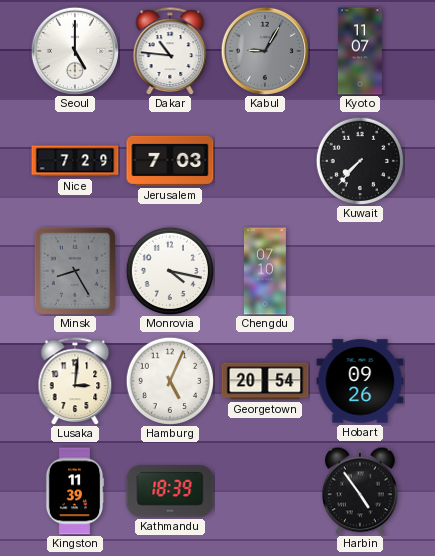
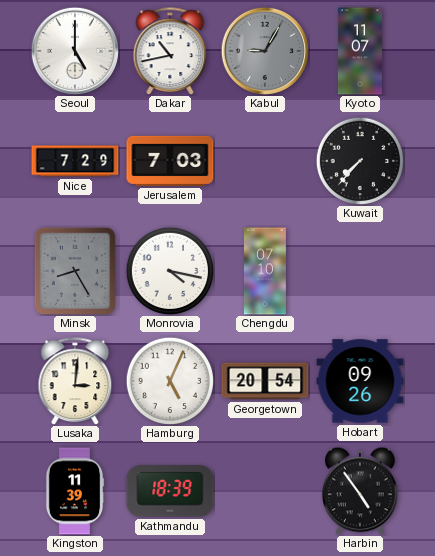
Dakar: 10:46 -> 10:43
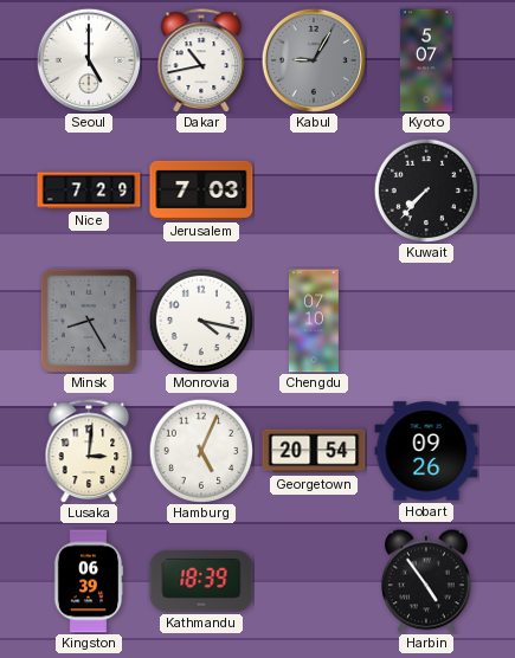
Kyoto: 11:07 -> 5:07
Kingston: 11:39 -> 06:39
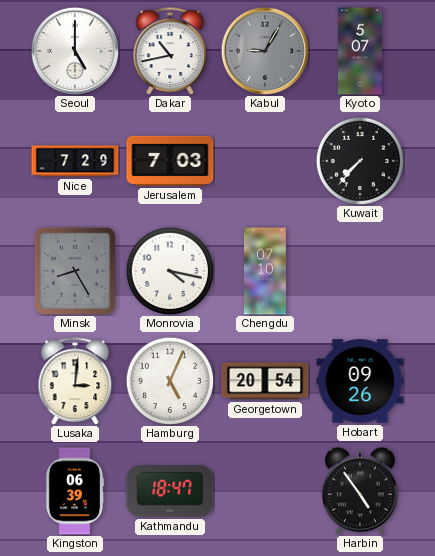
Kathmandu: 18:39 -> 18:47
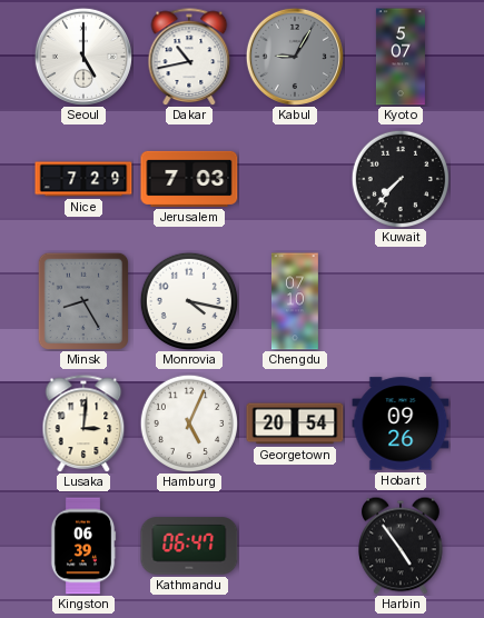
Kathmandu: 18:47 -> 06:47
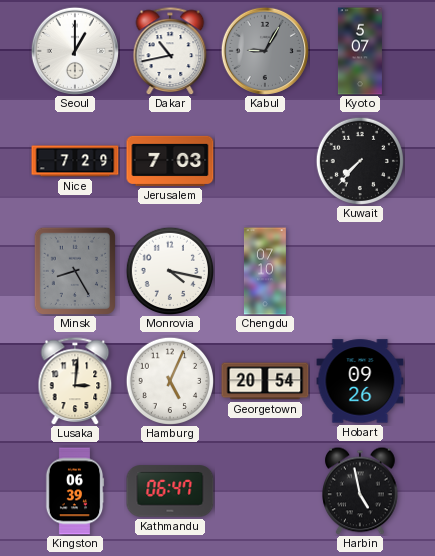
Seoul: 5:00 -> 1:00
Harbin: 4:54 -> 4:58
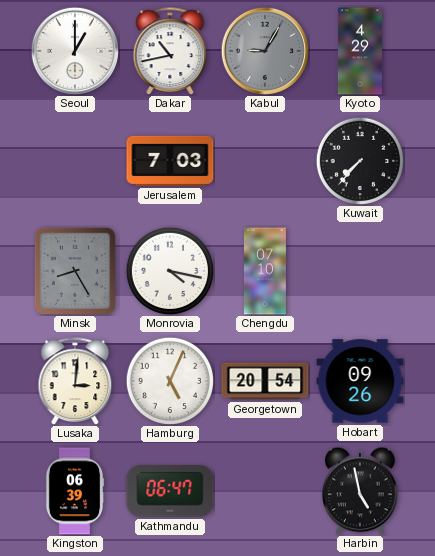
Kyoto: 5:07 -> 4:29
Nice: 7:29 -> none
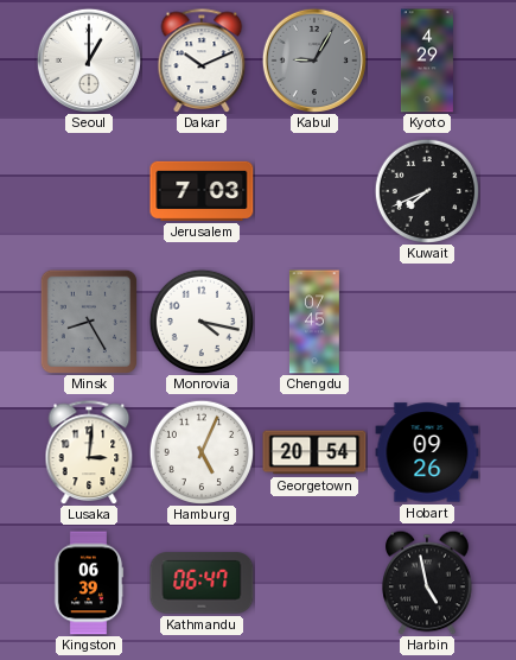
Dakar: 10:43 -> 10:11
Kuwait: 7:37 -> 7:41
Chengdu: 07:10 -> 07:45
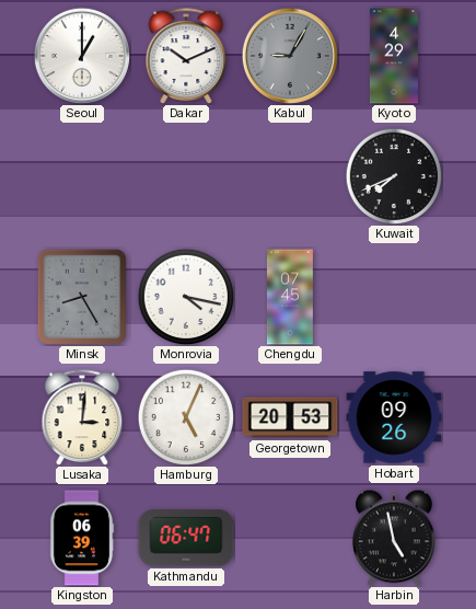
Jerusalem: 7:03 -> none
Georgetown: 20:54 -> 20:53
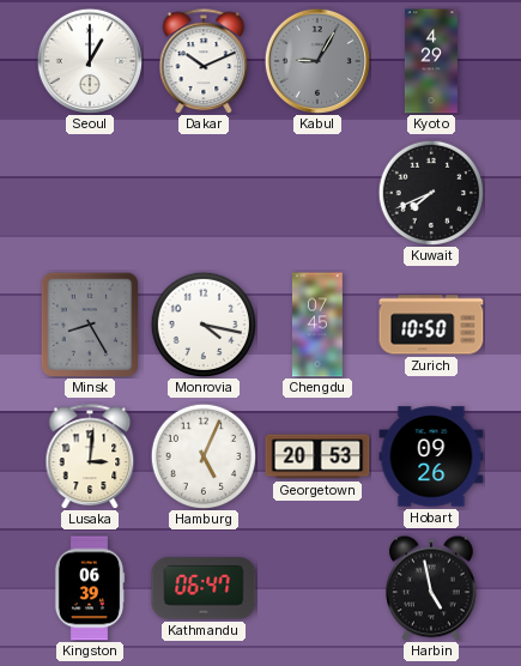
Zurich: none -> 10:50
